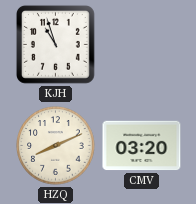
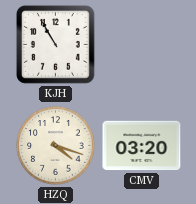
KJH: 10:57 -> 10:55
HZQ: 8:11 -> 4:18
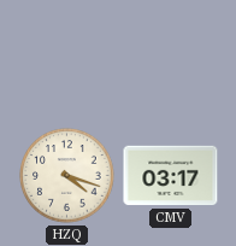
KJH: 10:55 -> none
CMV: 03:20 -> 03:17
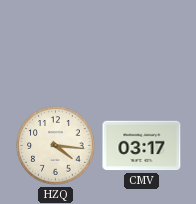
HZQ: 4:18 -> 4:16
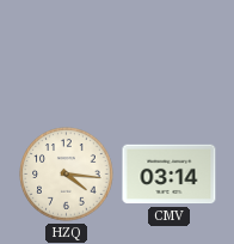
CMV: 03:17 -> 03:14
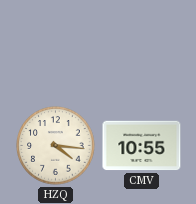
CMV: 03:14 -> 10:55
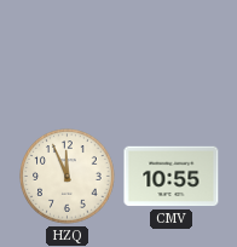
HZQ: 4:16 -> 11:56
